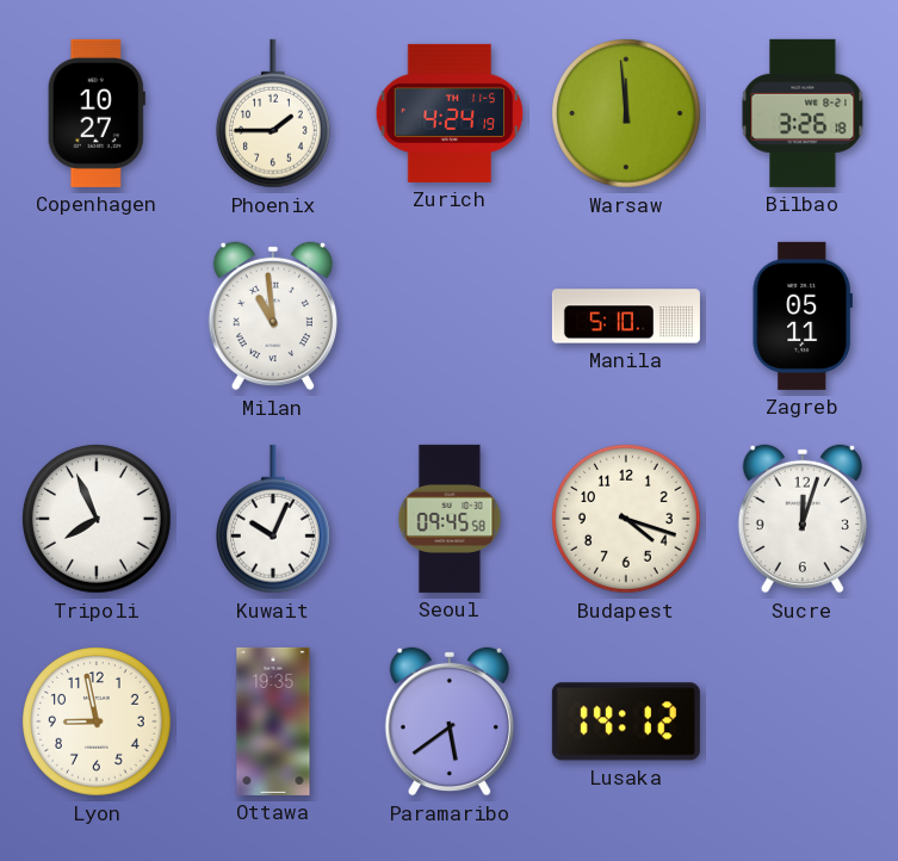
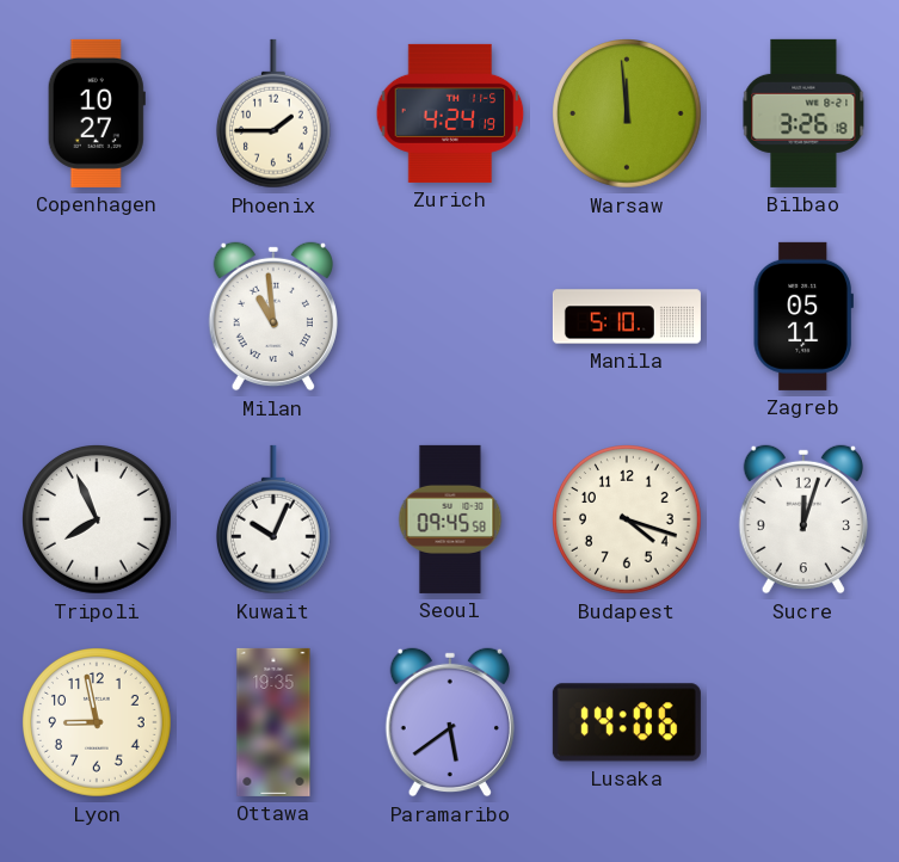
Lusaka: 14:12 -> 14:06
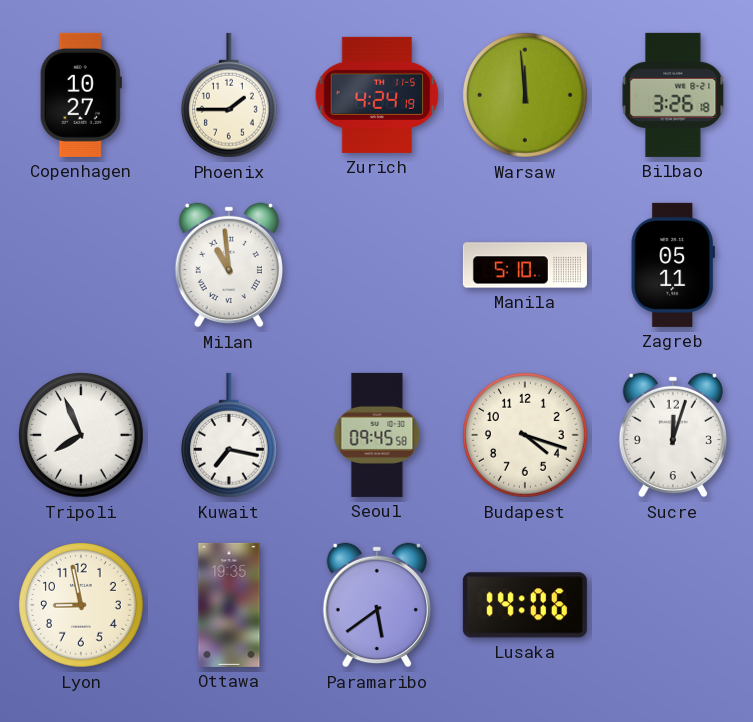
Kuwait: 10:04 -> 7:17
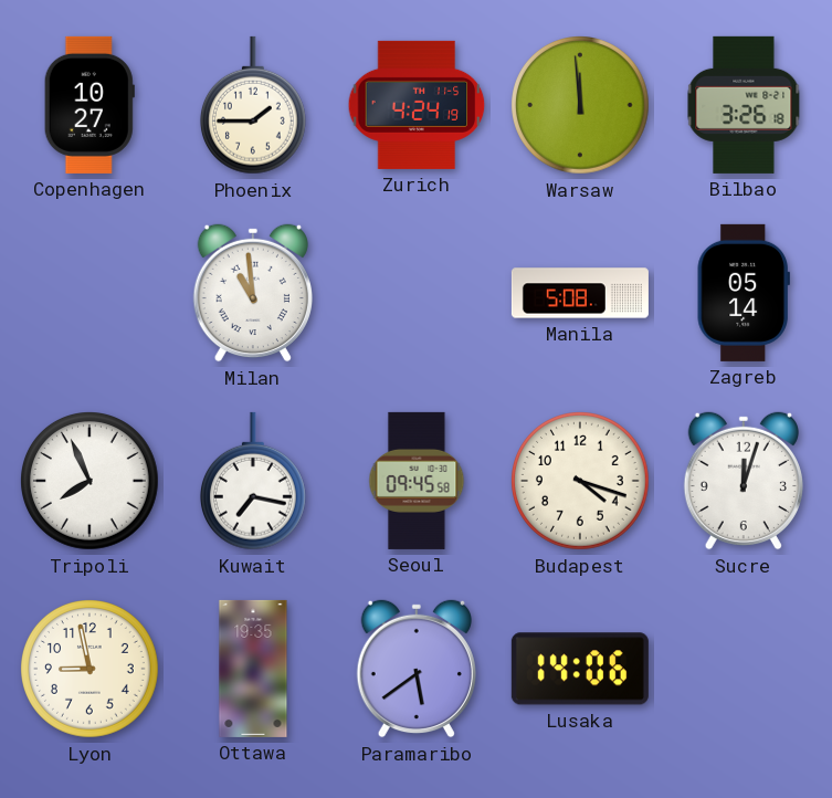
Manila: 5:10 -> 5:08
Zagreb: 05:11 -> 05:14
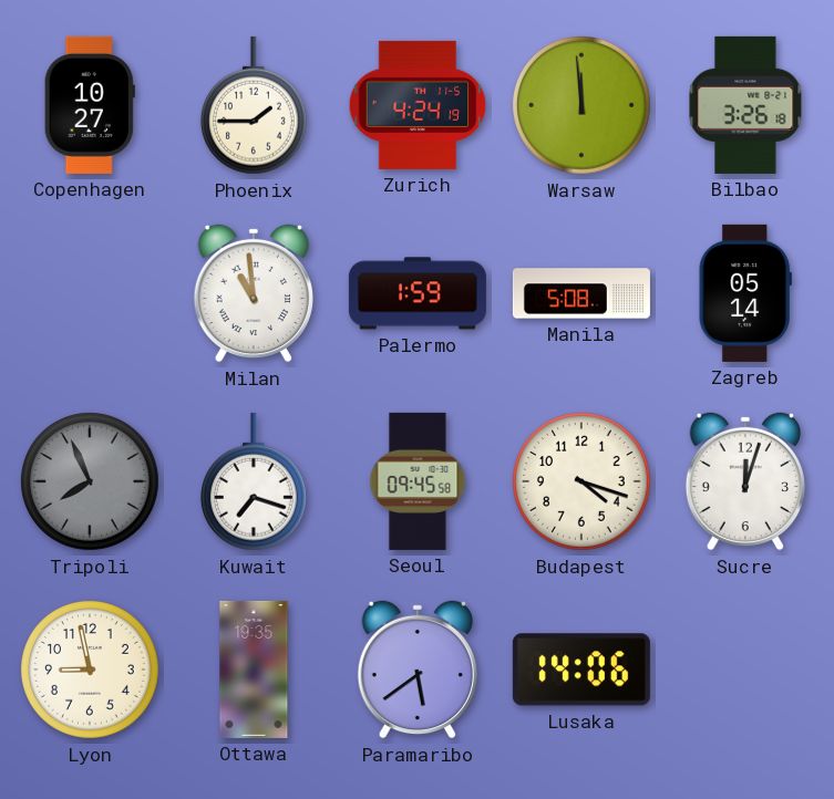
Palermo: none -> 1:59
Tripoli dial: white -> grey
Kuwait: 7:17 -> 7:18
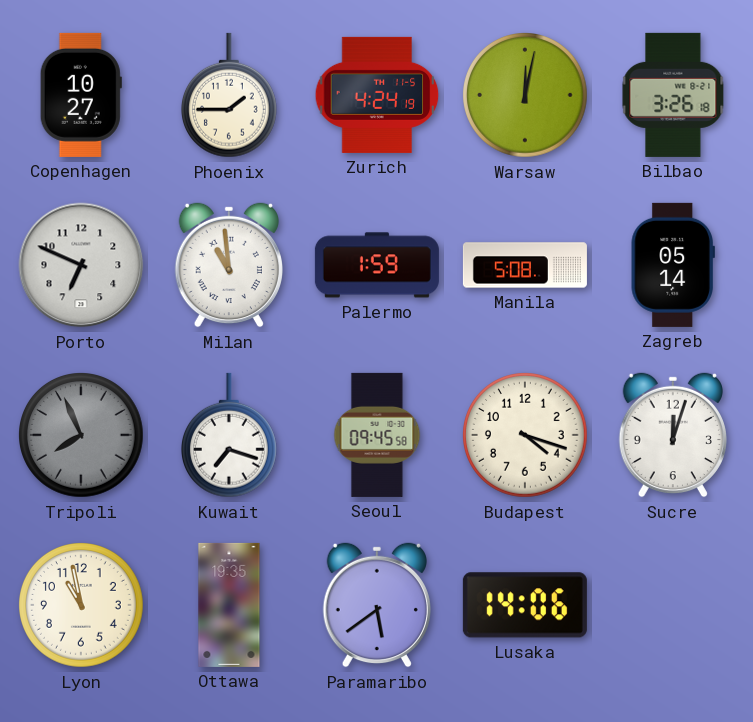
Warsaw: 11:59 -> 12:02
Porto: none -> 6:49
Lyon: 8:58 -> 10:58
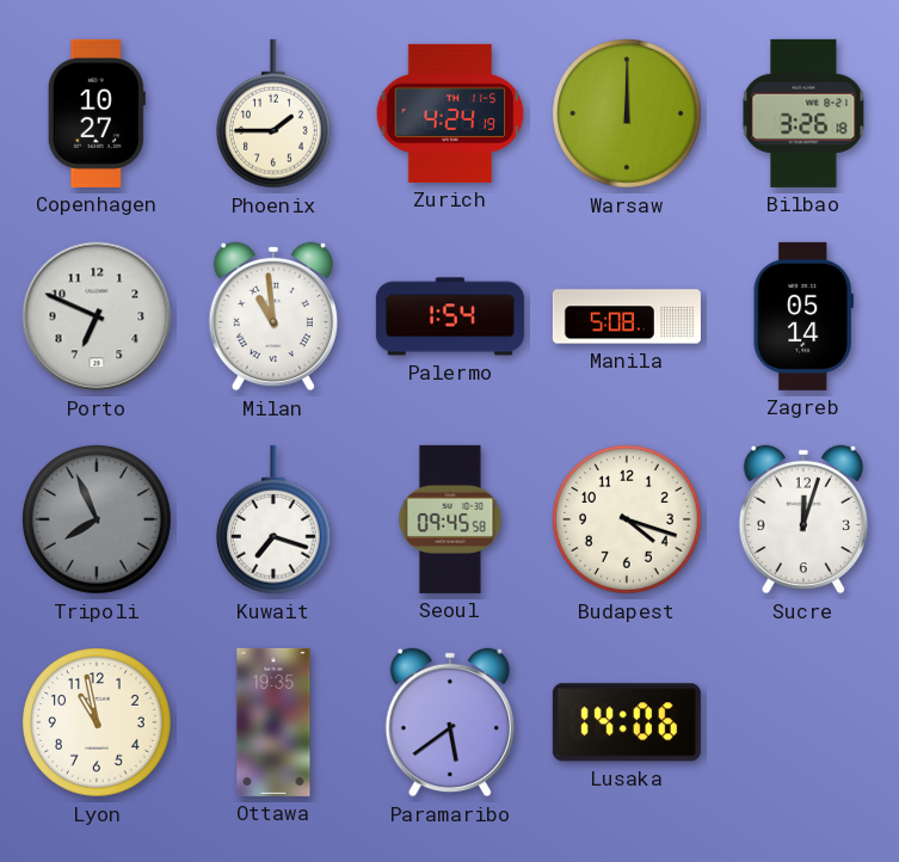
Warsaw: 12:02 -> 12:00
Palermo: 1:59 -> 1:54
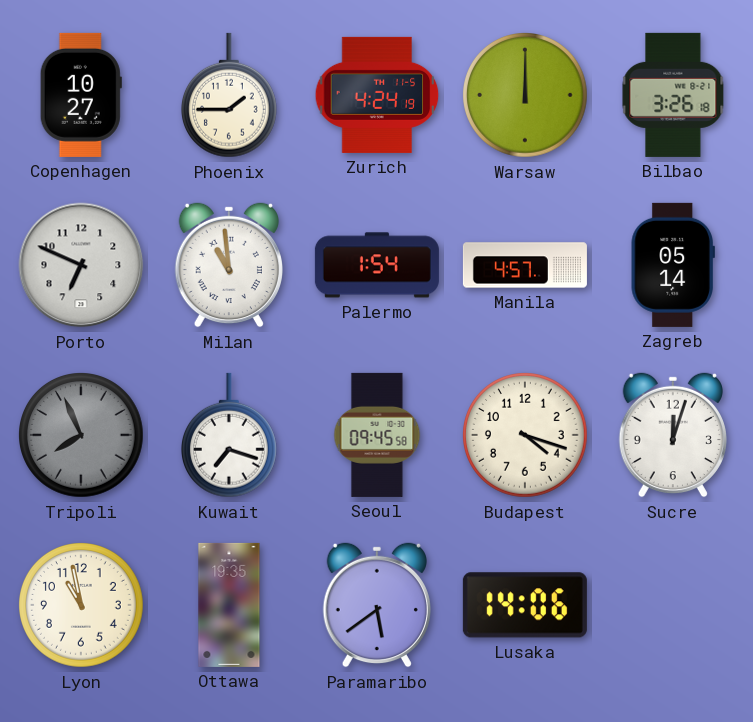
Manila: 5:08 -> 4:57
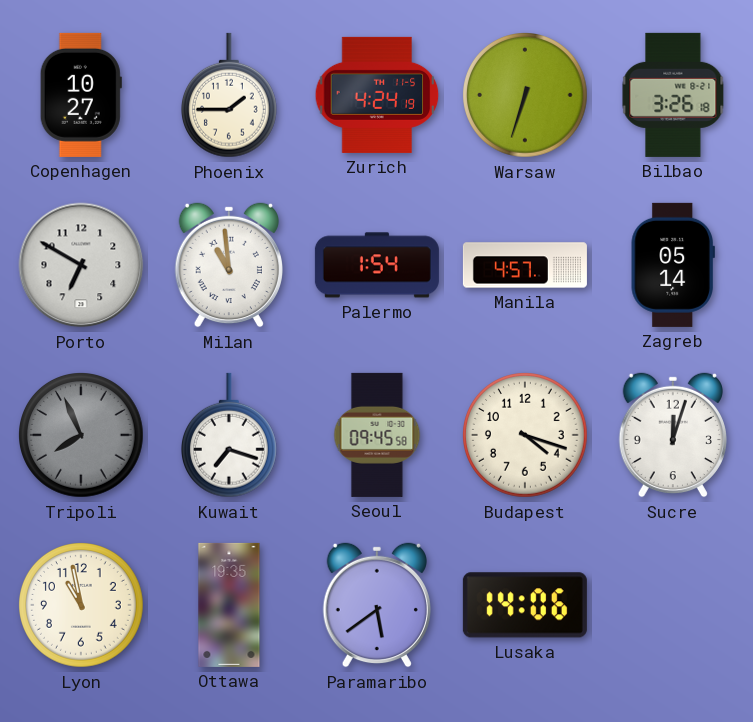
Warsaw: 12:00 -> 6:33
Porto: 6:49 -> 6:50
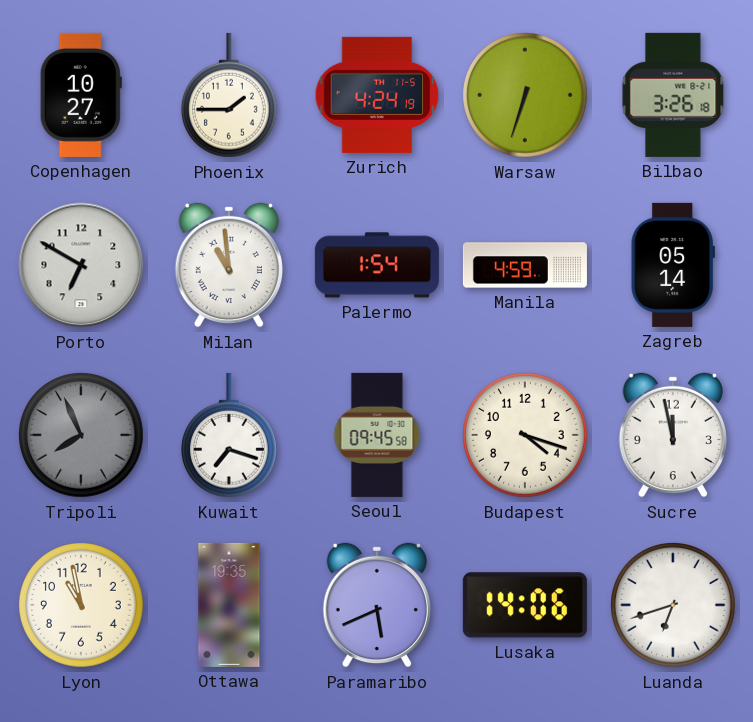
Manila: 4:57 -> 4:59
Sucre: 12:03 -> 11:58
Paramaribo: 5:39 -> 5:41
Luanda: none -> 6:42
